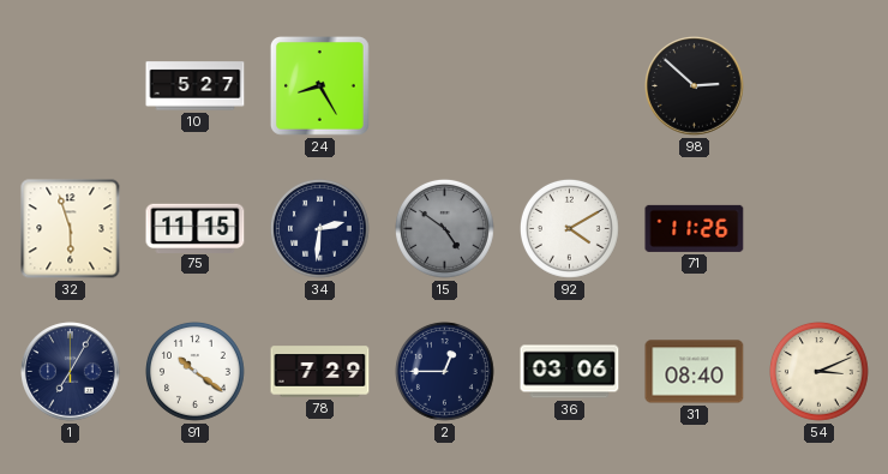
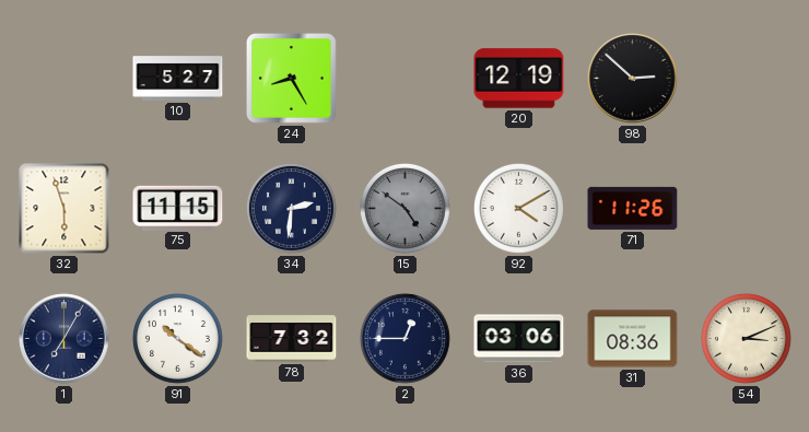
20: none -> 12:19
78: 7:29 -> 7:32
31: 08:40 -> 08:36
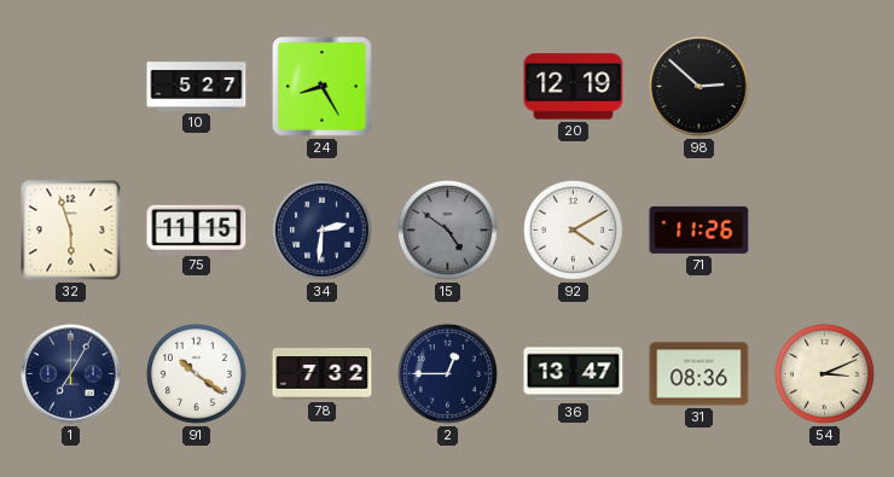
36: 03:06 -> 13:47
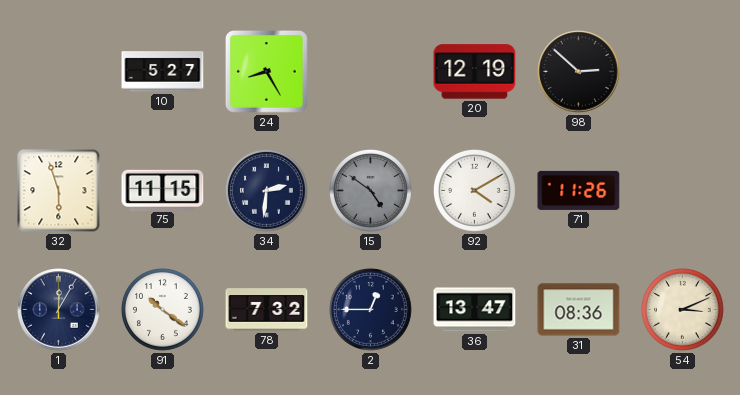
1: 7:05 -> 12:05
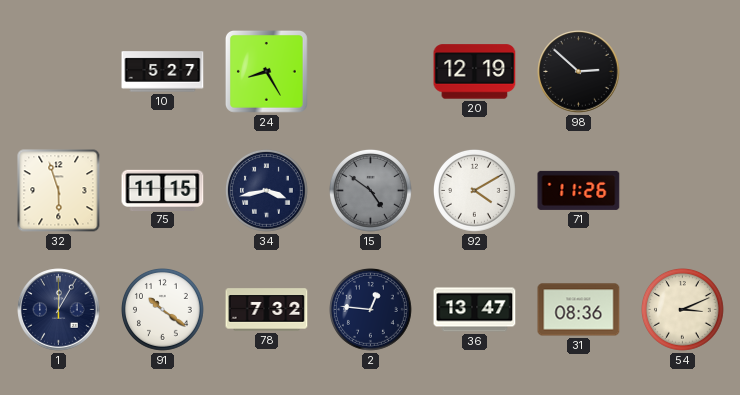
34: 2:31 -> 3:43
2: 12:45 -> 12:46
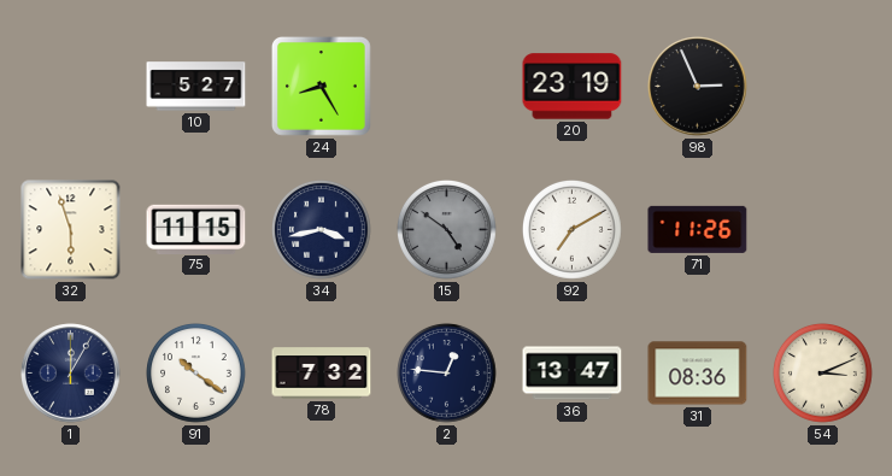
20: 12:19 -> 23:19
98: 2:52 -> 2:56
92: 4:10 -> 7:10
